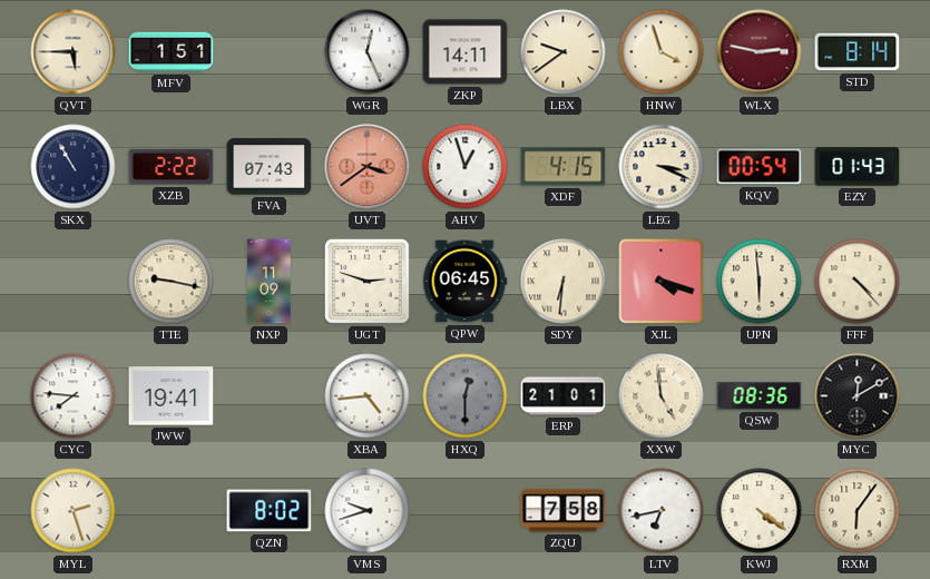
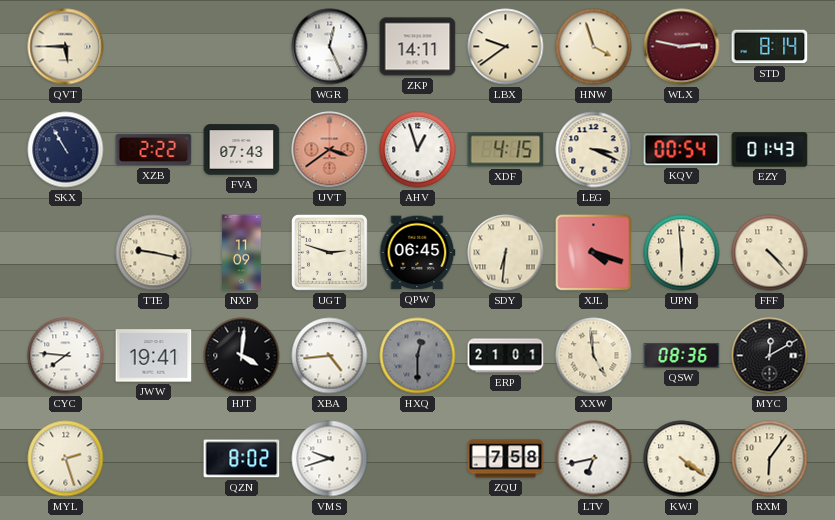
MFV: 1:51 -> none
HJT: none -> 4:01
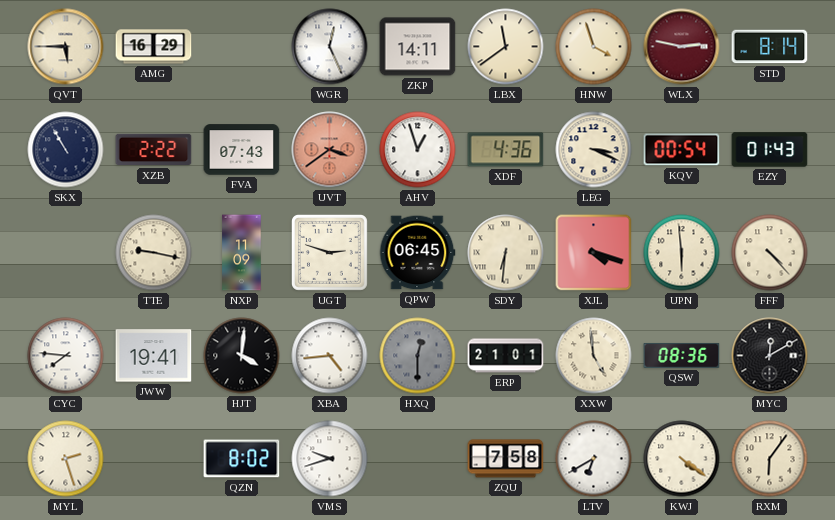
AMG: none -> 16:29
LBX: 9:39 -> 11:39
XDF: 4:15 -> 4:36
LTV: 6:43 -> 6:40
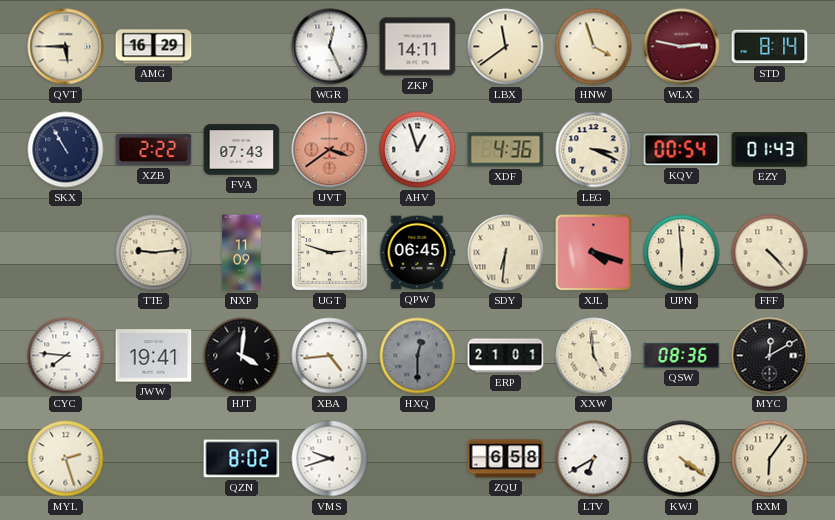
TTE: 9:17 -> 9:14
ZQU: 7:58 -> 6:58
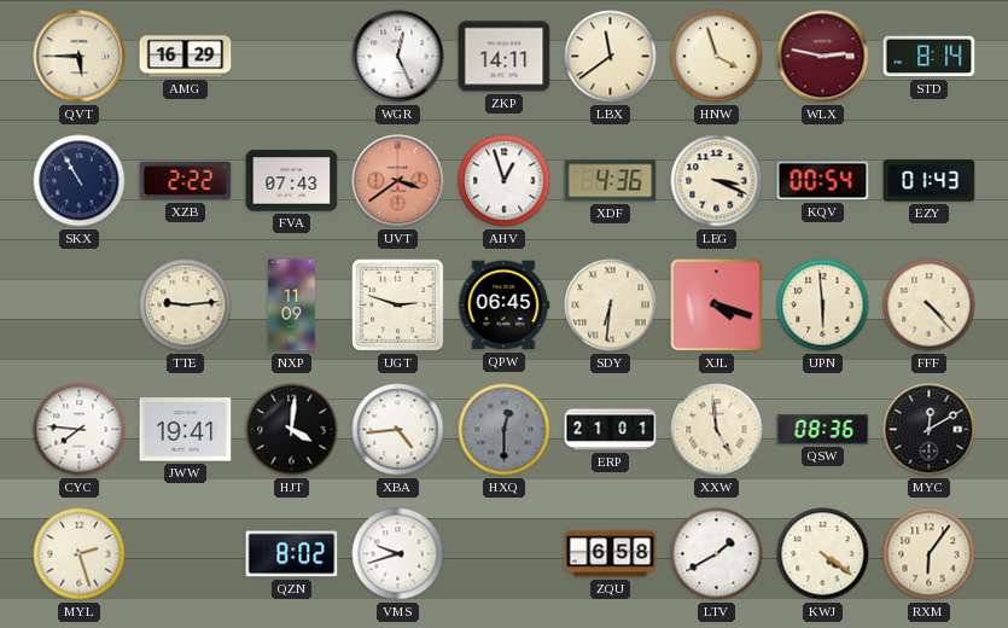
LTV: 6:40 -> 1:40
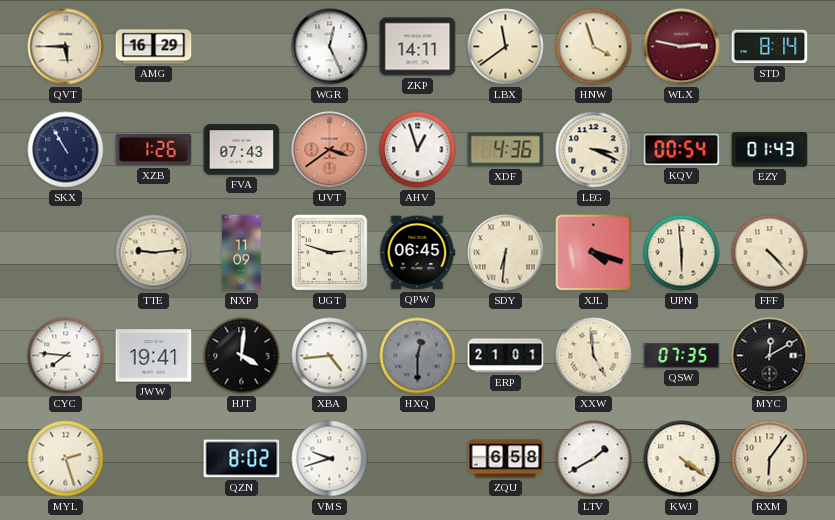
XZB: 2:22 -> 1:26
QSW: 08:36 -> 07:35
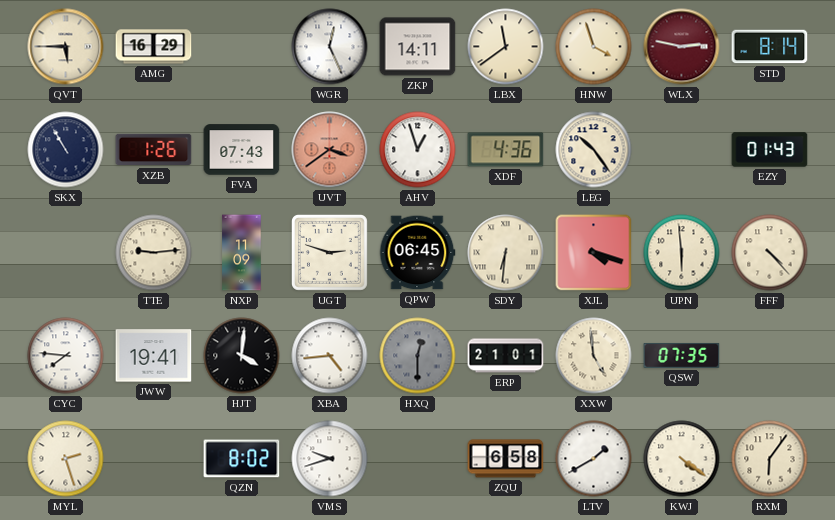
LEG: 3:19 -> 10:24
KQV: 00:54 -> none
MYC: 12:10 -> none
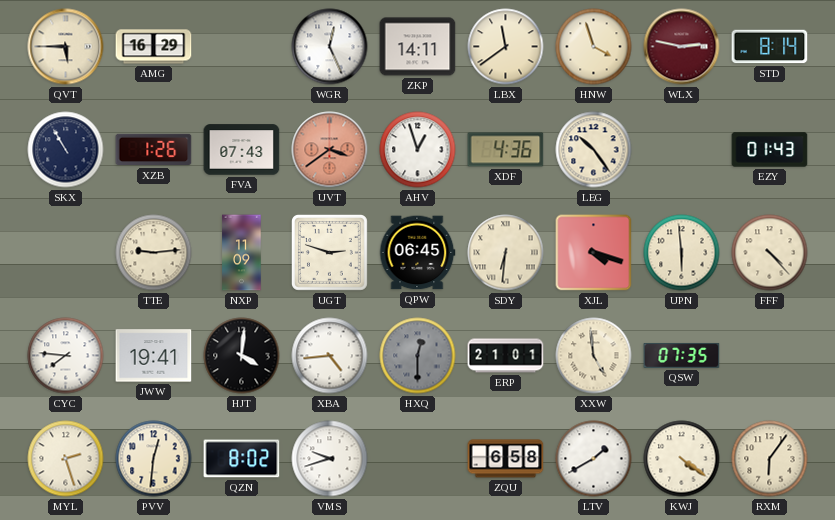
PVV: none -> 12:31
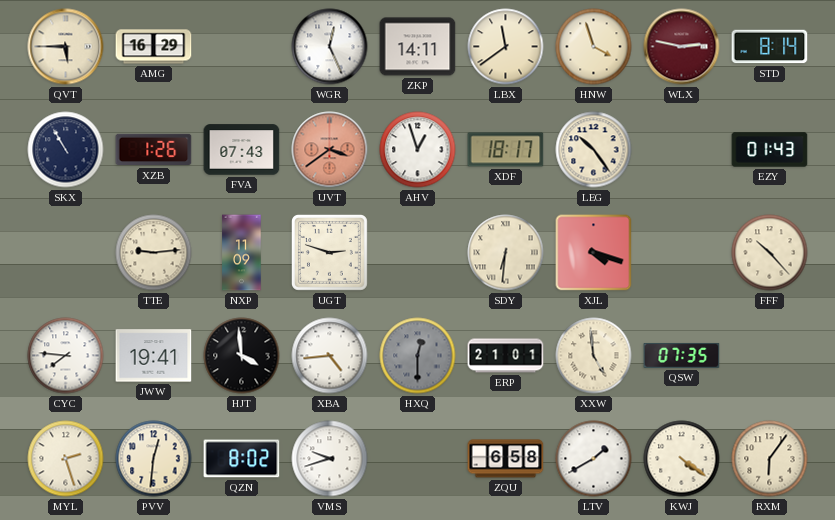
XDF: 4:36 -> 18:17
QPW: 06:45 -> none
UPN: 5:59 -> none
FFF: 4:23 -> 10:23
HJT: 4:01 -> 3:59
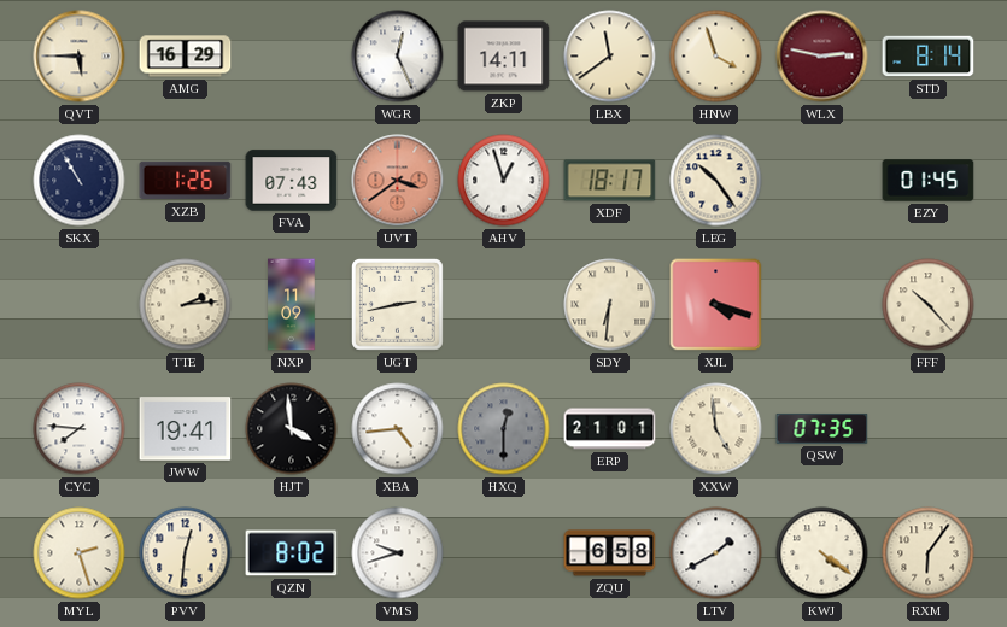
EZY: 01:43 -> 01:45
TTE: 9:14 -> 2:14
UGT: 2:48 -> 2:43
